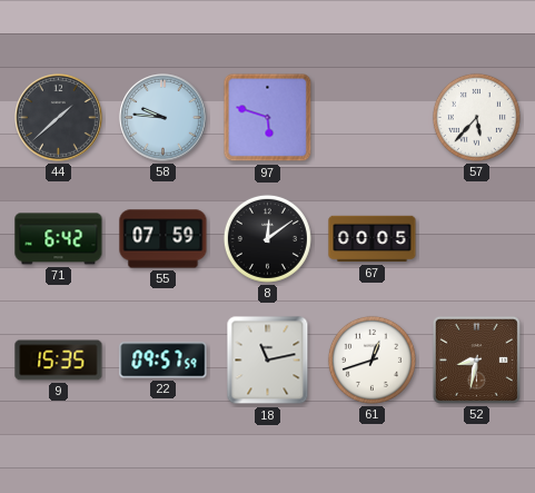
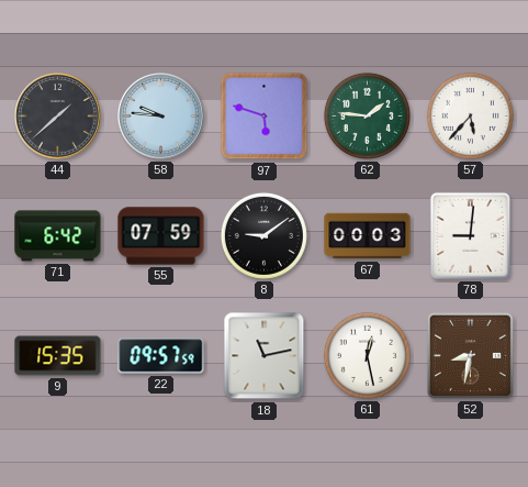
62: none -> 1:46
8: 12:09 -> 9:09
67: 00:05 -> 00:03
78: none -> 9:01
61: 12:42 -> 12:28
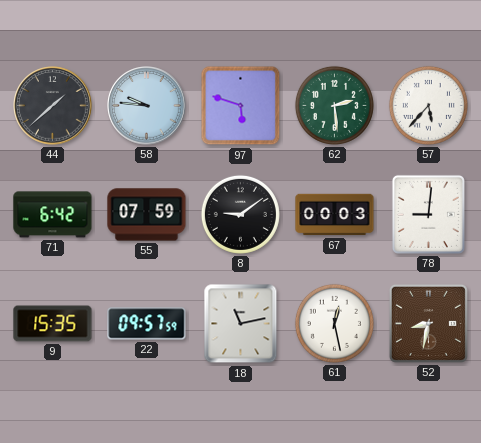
62: 1:46 -> 2:29
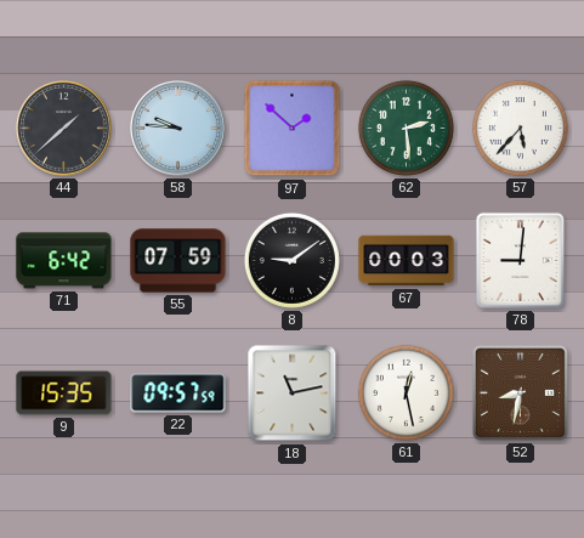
97: 5:48 -> 1:52
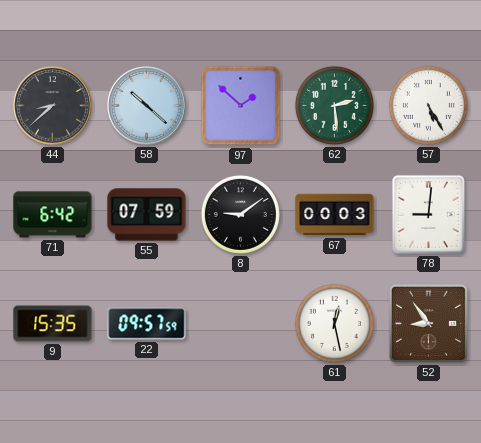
44: 1:38 -> 8:38
58: 9:46 -> 10:22
57: 5:37 -> 5:25
18: 11:13 -> none
52: 8:32 -> 8:54
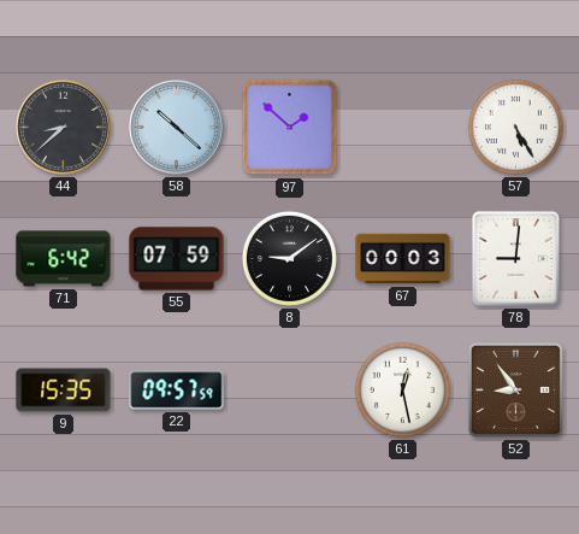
62: 2:29 -> none
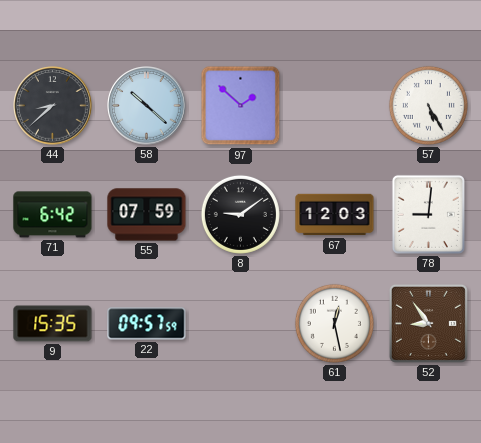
67: 00:03 -> 12:03
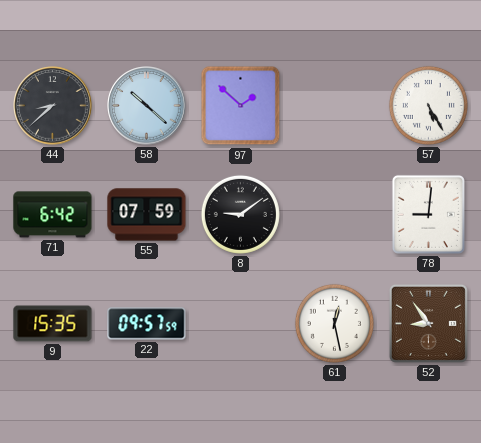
67: 12:03 -> none
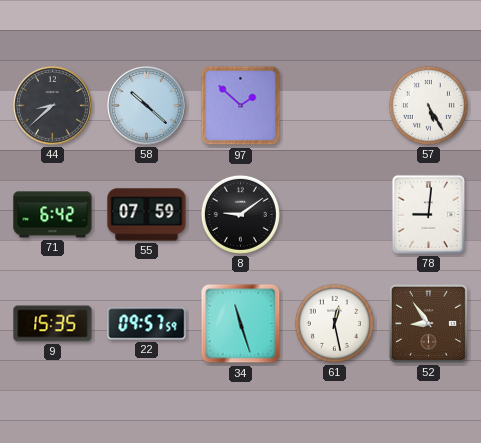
34: none -> 11:27
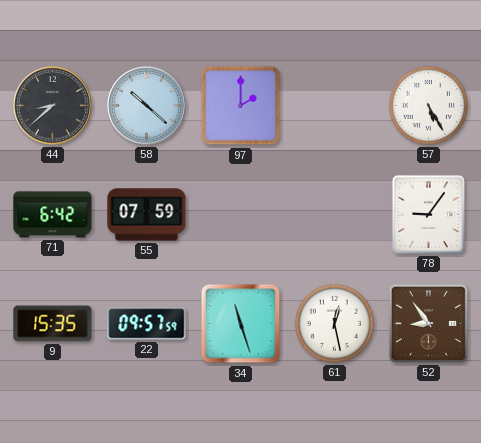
97: 1:52 -> 2:00
8: 9:09 -> none
78: 9:01 -> 9:06
